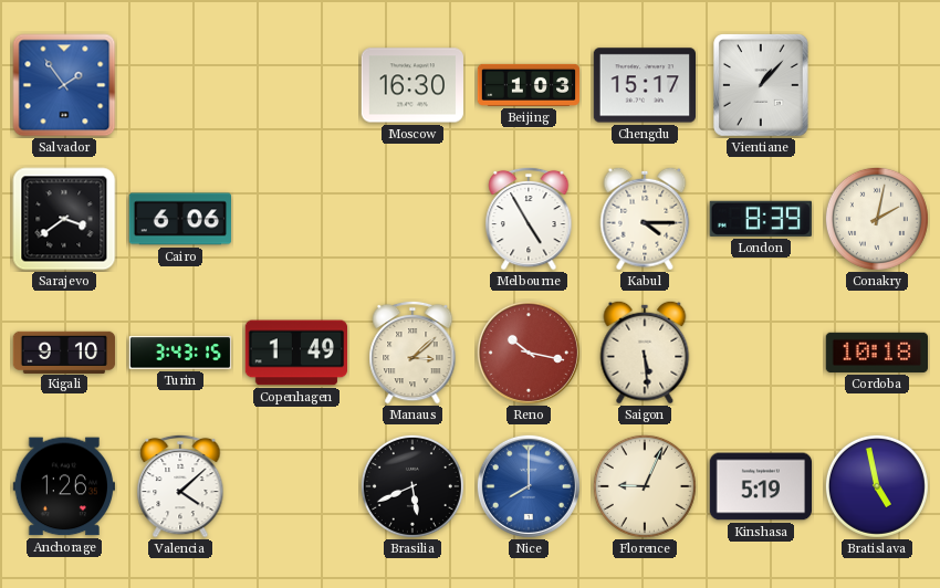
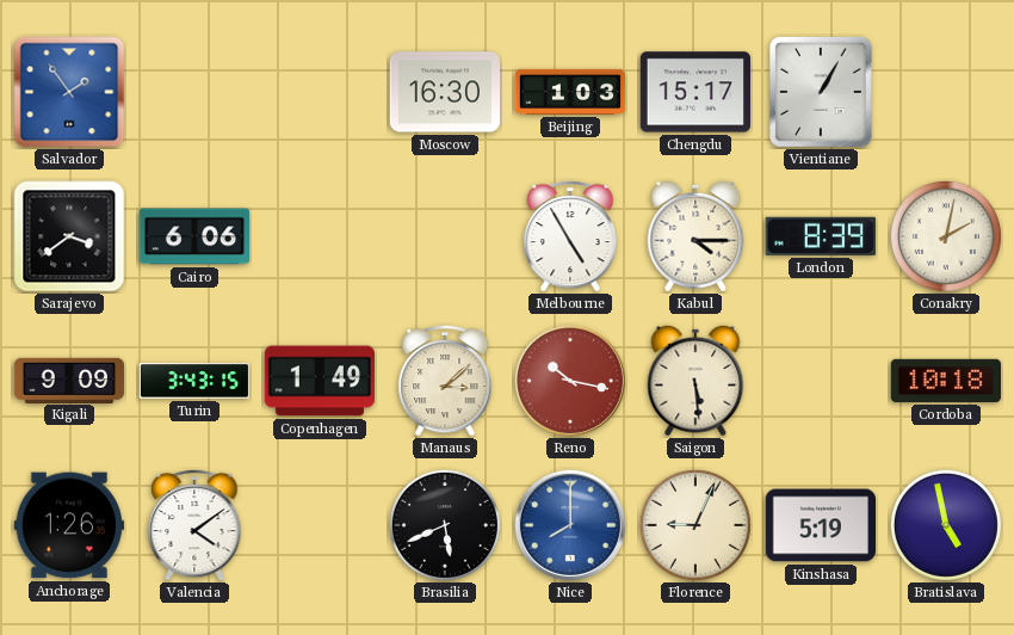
Vientiane: 1:07 -> 1:05
Kigali: 9:10 -> 9:09
Valencia: 4:08 -> 4:09
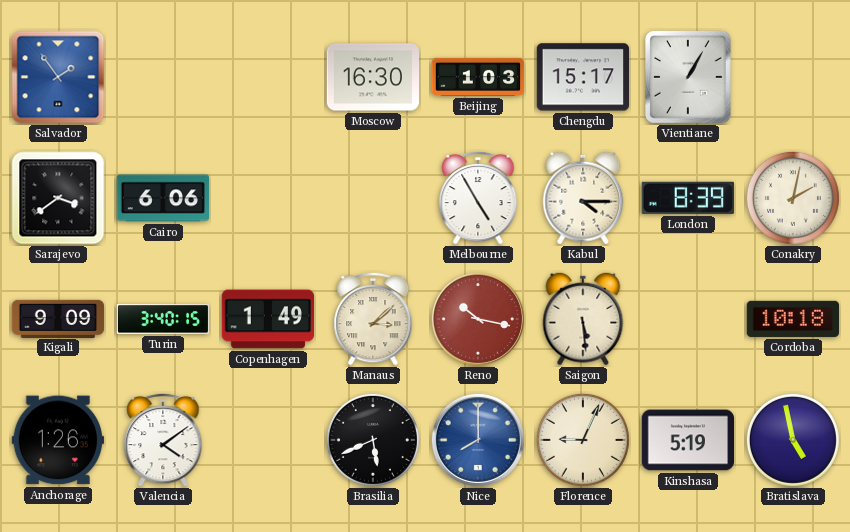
Turin: 3:43 -> 3:40
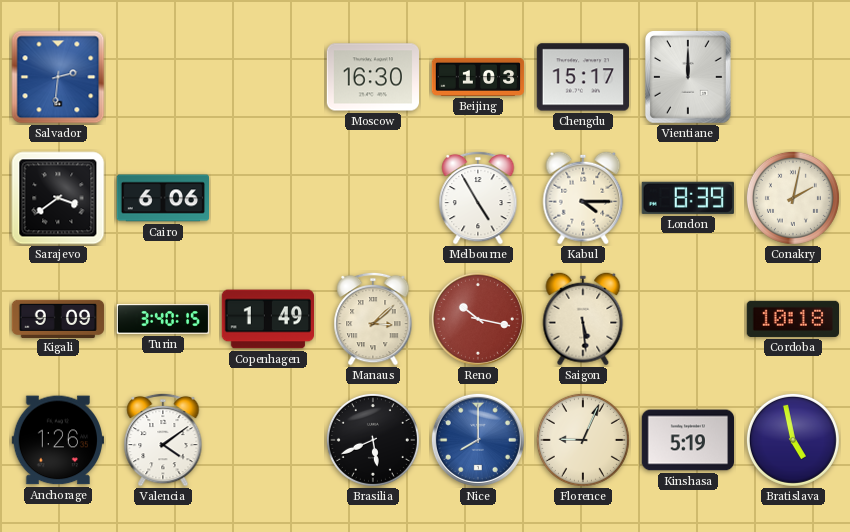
Salvador: 1:54 -> 2:31
Vientiane: 1:05 -> 12:00
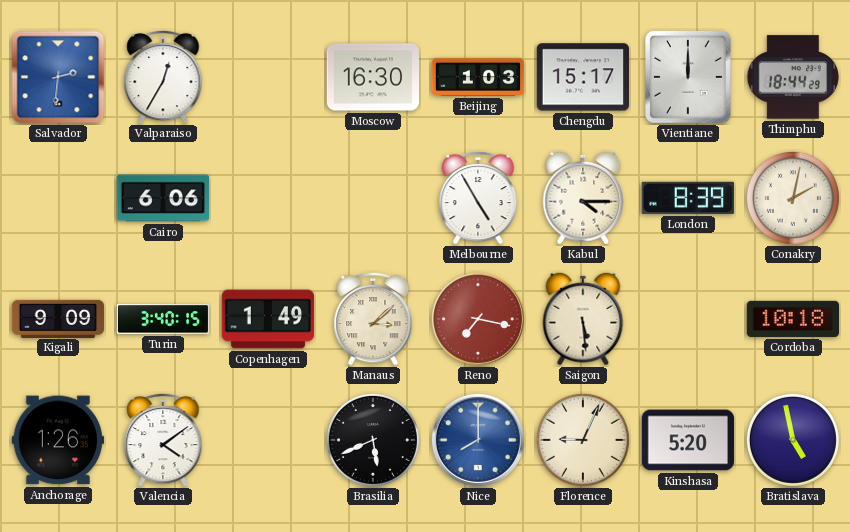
Valparaiso: none -> 12:35
Thimphu: none -> 18:44
Sarajevo: 3:39 -> none
Reno: 10:17 -> 7:17
Kinshasa: 5:19 -> 5:20
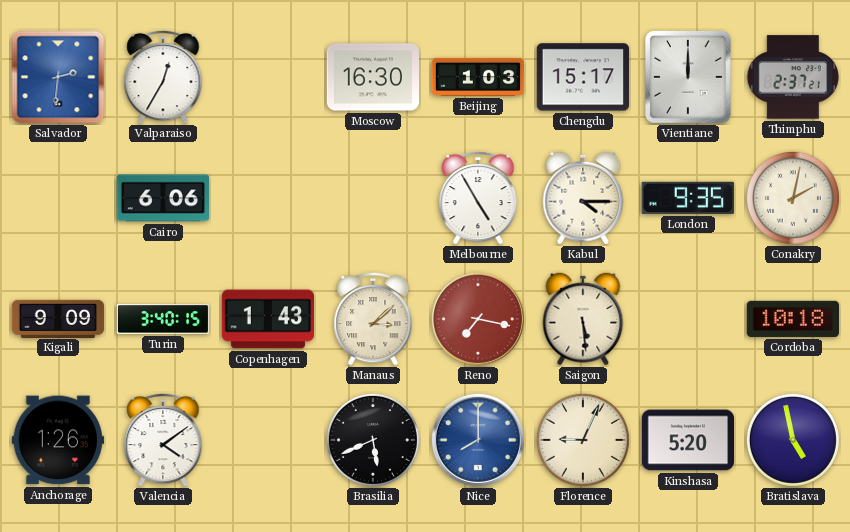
Thimphu: 18:44 -> 2:37
London: 8:39 -> 9:35
Copenhagen: 1:49 -> 1:43
